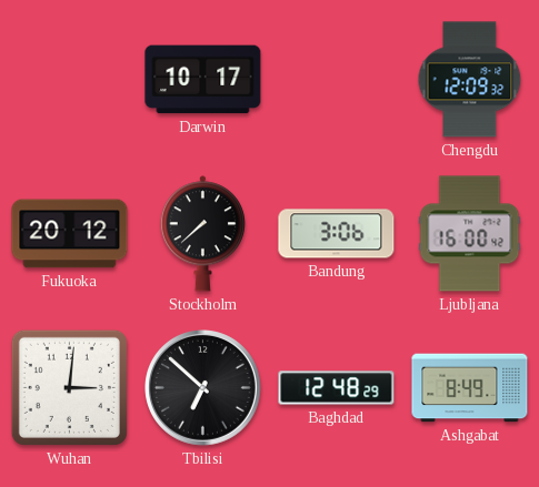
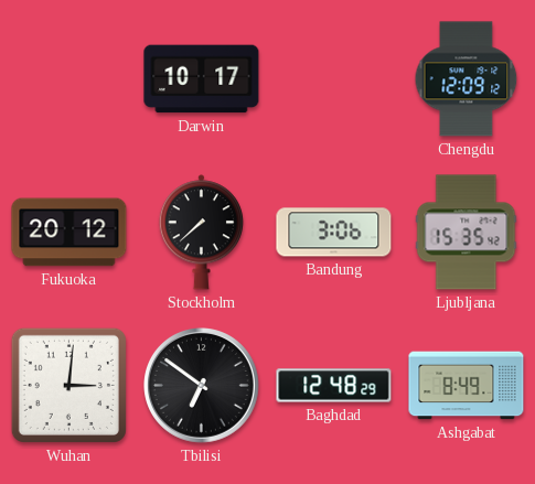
Chengdu: 12:09:32 -> 12:09:12
Ljubljana: 16:00 -> 15:35
Tbilisi: 6:52 -> 6:51
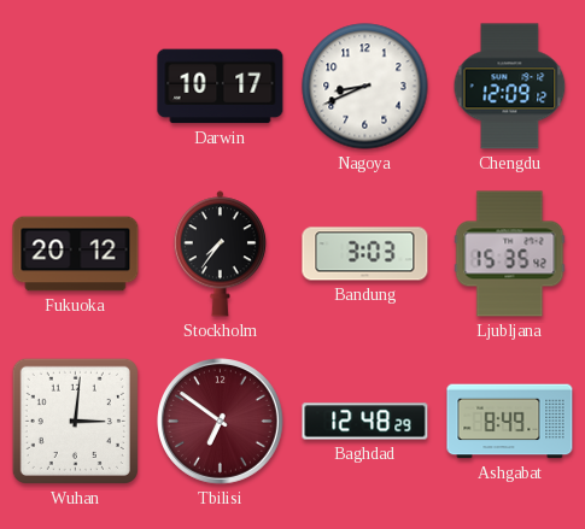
Nagoya: none -> 8:41
Stockholm: 7:38 -> 7:36
Bandung: 3:06 -> 3:03
Tbilisi dial: black -> burgundy
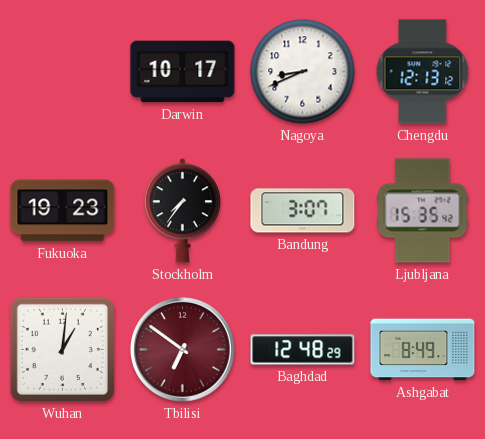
Chengdu: 12:09 -> 12:13
Fukuoka: 20:12 -> 19:23
Bandung: 3:03 -> 3:07
Wuhan: 3:01 -> 1:01
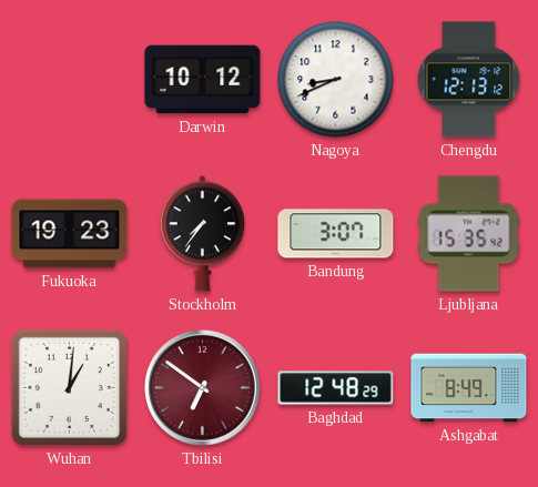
Darwin: 10:17 -> 10:12
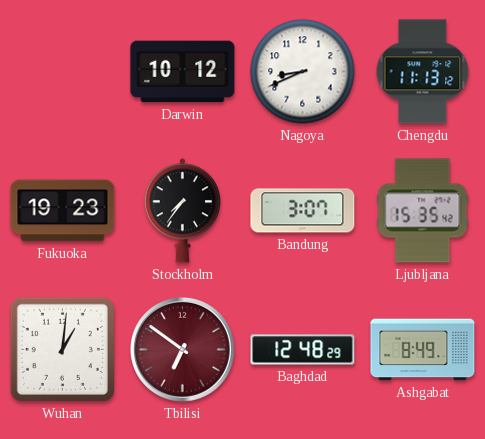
Chengdu: 12:13 -> 11:13
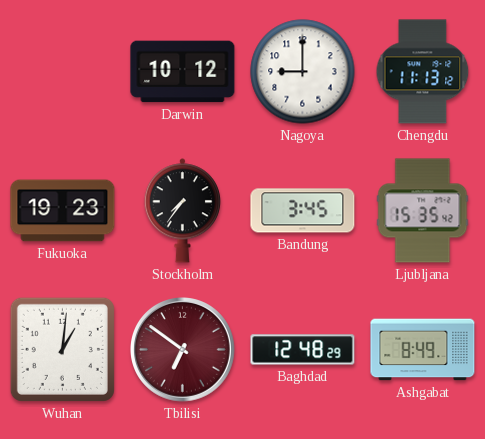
Nagoya: 8:41 -> 9:00
Bandung: 3:07 -> 3:45
